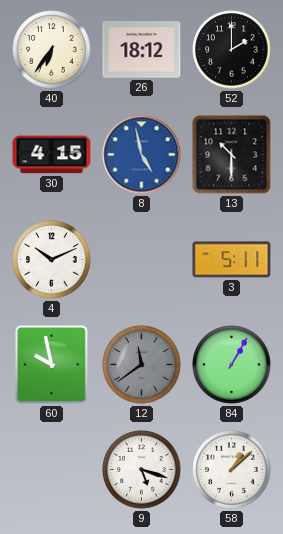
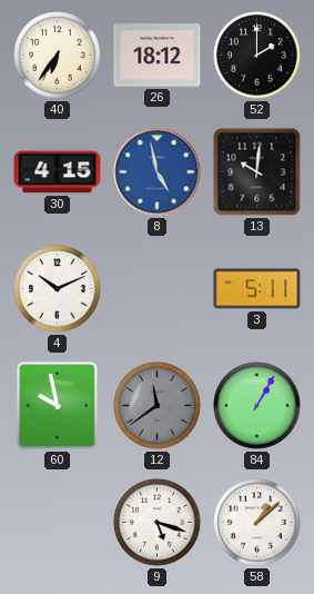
13: 10:30 -> 10:01
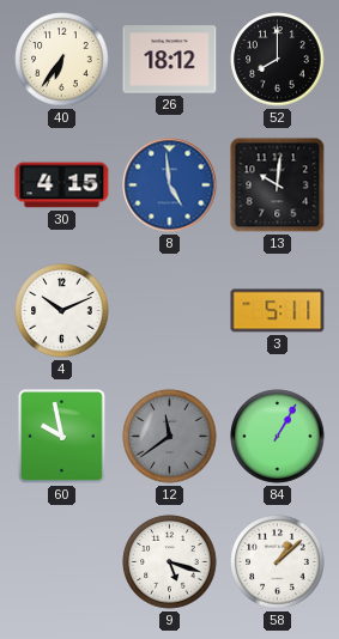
52: 2:00 -> 8:00
8: 4:58 -> 4:59
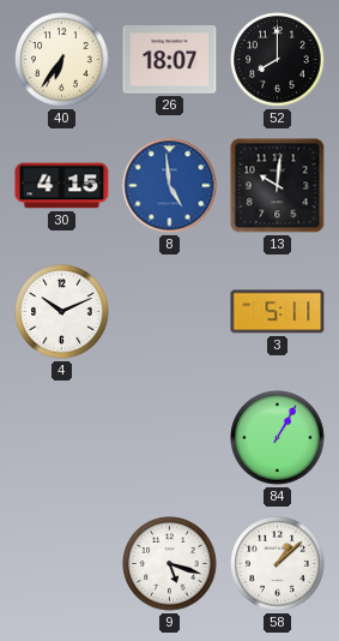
26: 18:12 -> 18:07
60: 9:58 -> none
12: 11:39 -> none
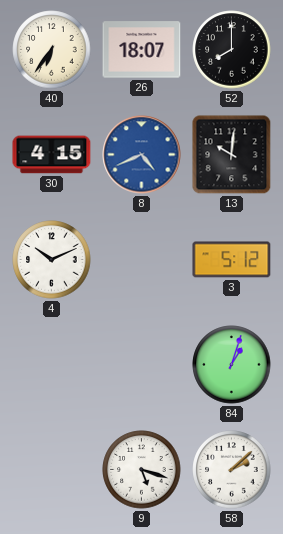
8: 4:59 -> 4:41
3: 5:11 -> 5:12
84: 1:05 -> 1:03
58: 1:08 -> 2:08
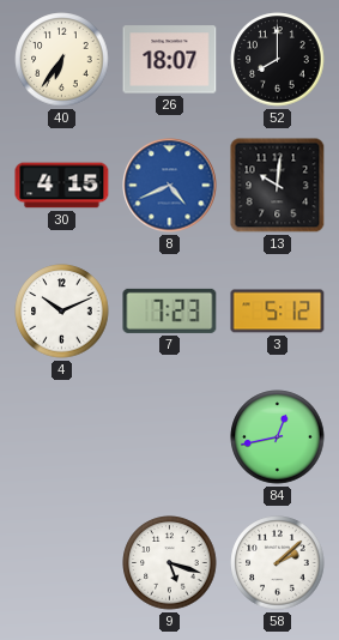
7: none -> 7:23
84: 1:03 -> 12:43
